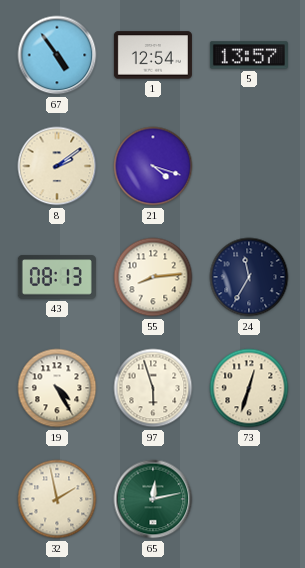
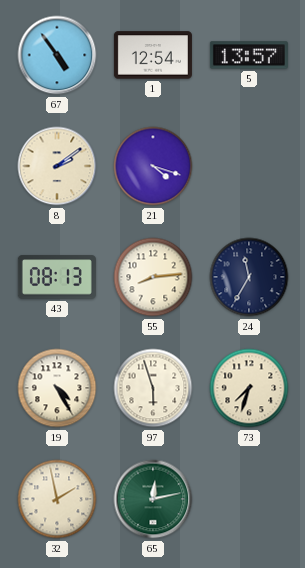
73: 12:33 -> 7:33
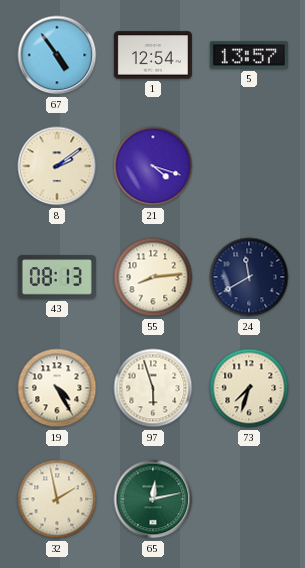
24: 11:35 -> 11:40
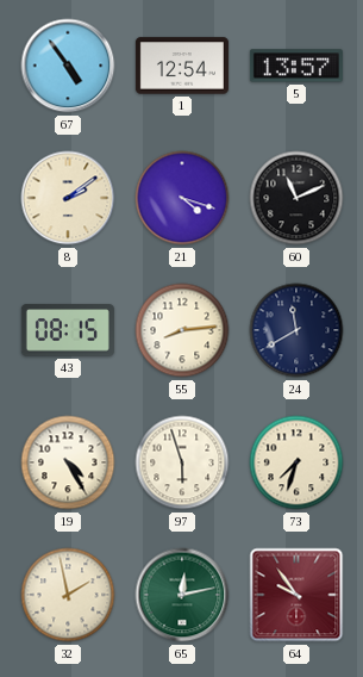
60: none -> 11:11
43: 08:13 -> 08:15
64: none -> 9:54
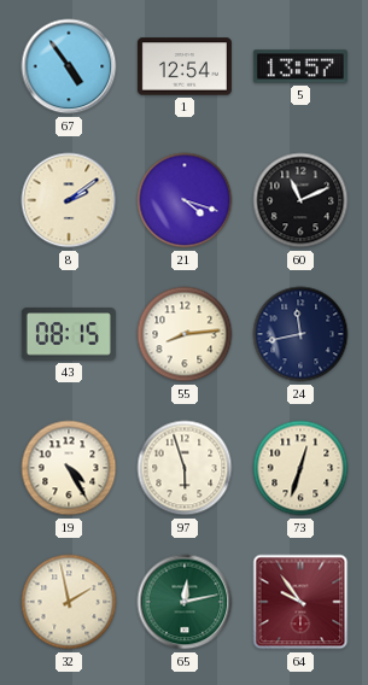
24: 11:40 -> 11:43
73: 7:33 -> 12:33
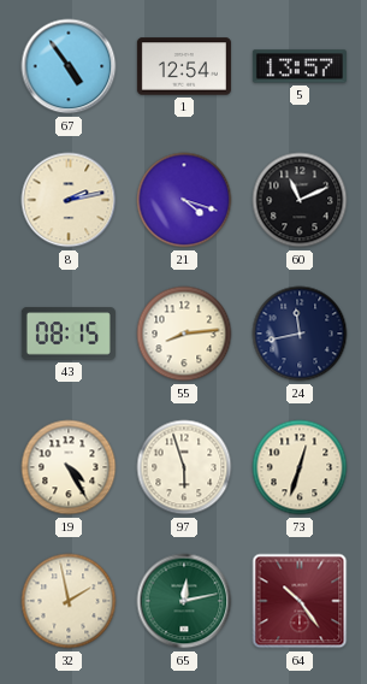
8: 2:09 -> 2:13
64: 9:54 -> 10:24
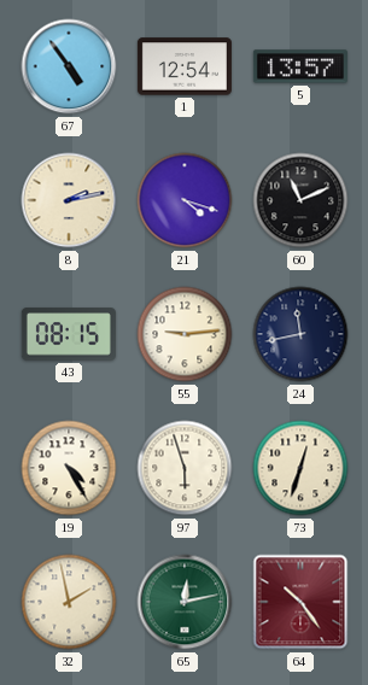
55: 8:14 -> 9:14
